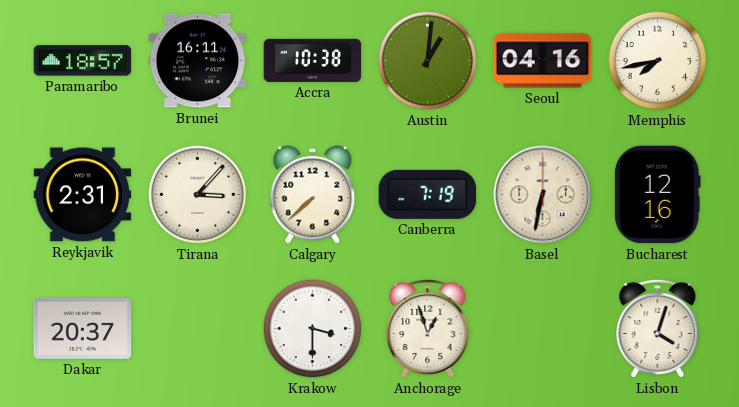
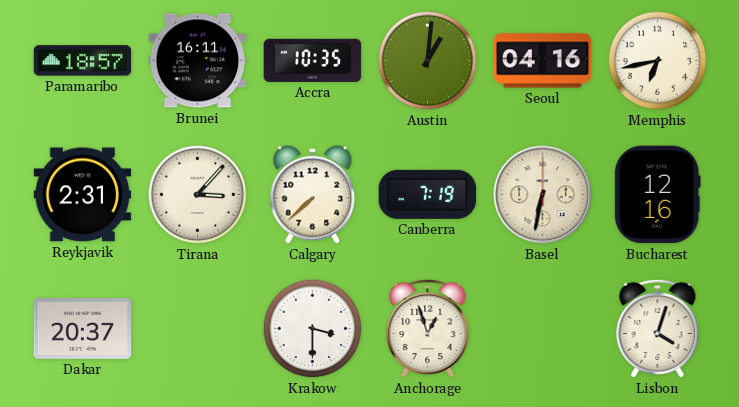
Accra: 10:38 -> 10:35
Memphis: 7:43 -> 6:43
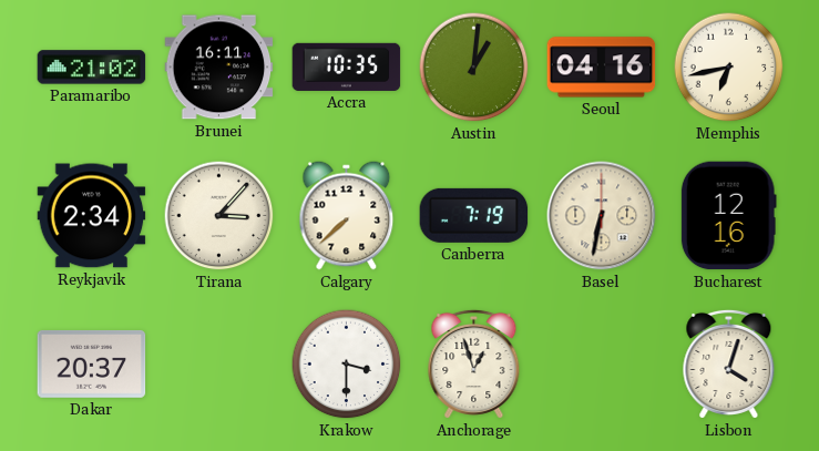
Paramaribo: 18:57 -> 21:02
Reykjavik: 2:31 -> 2:34
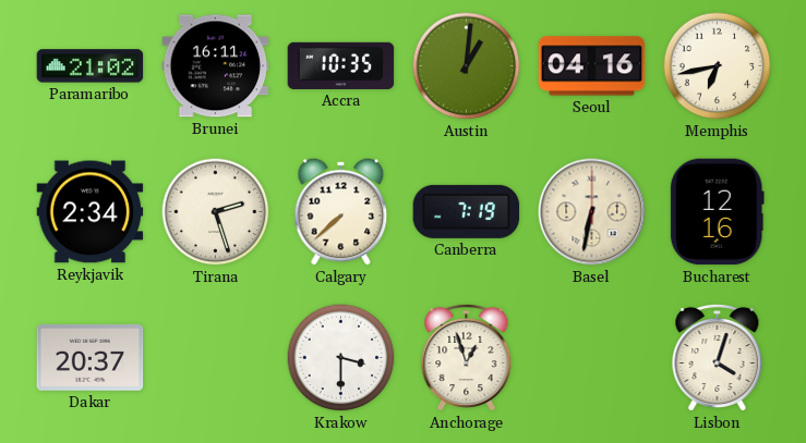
Tirana: 3:07 -> 2:27
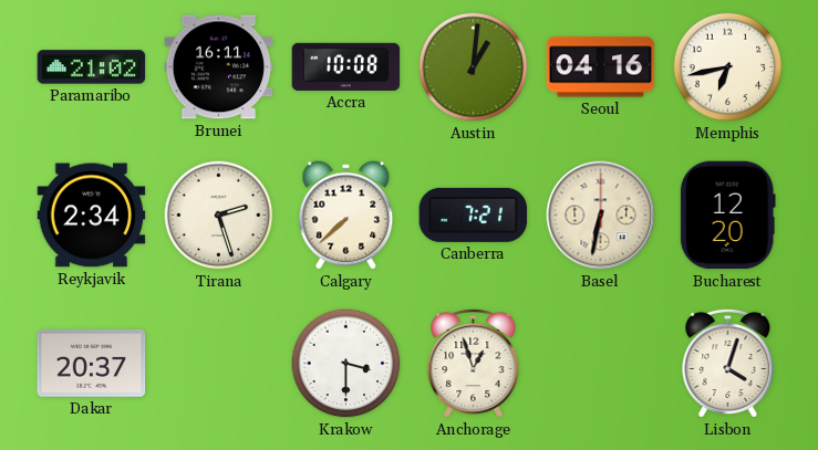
Accra: 10:35 -> 10:08
Canberra: 7:19 -> 7:21
Bucharest: 12:16 -> 12:20
